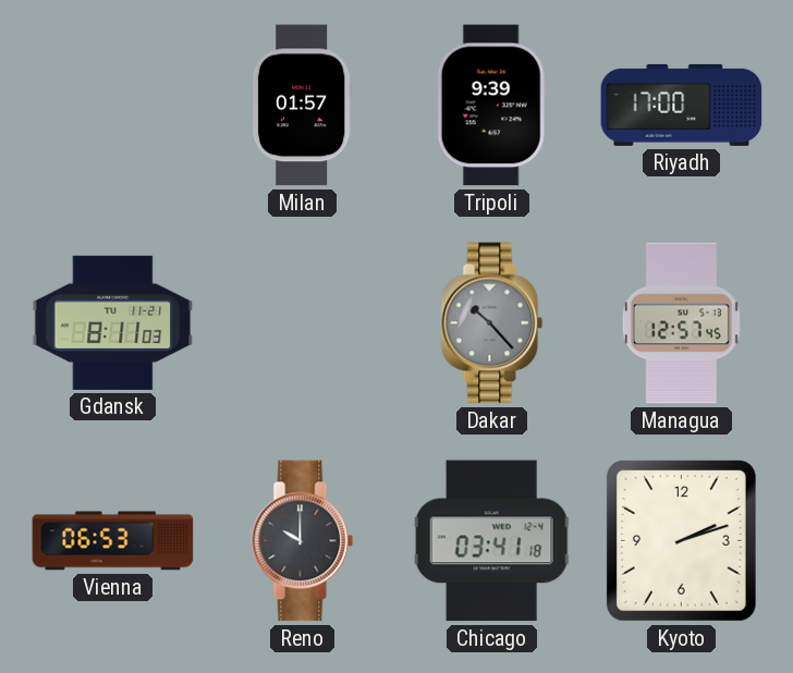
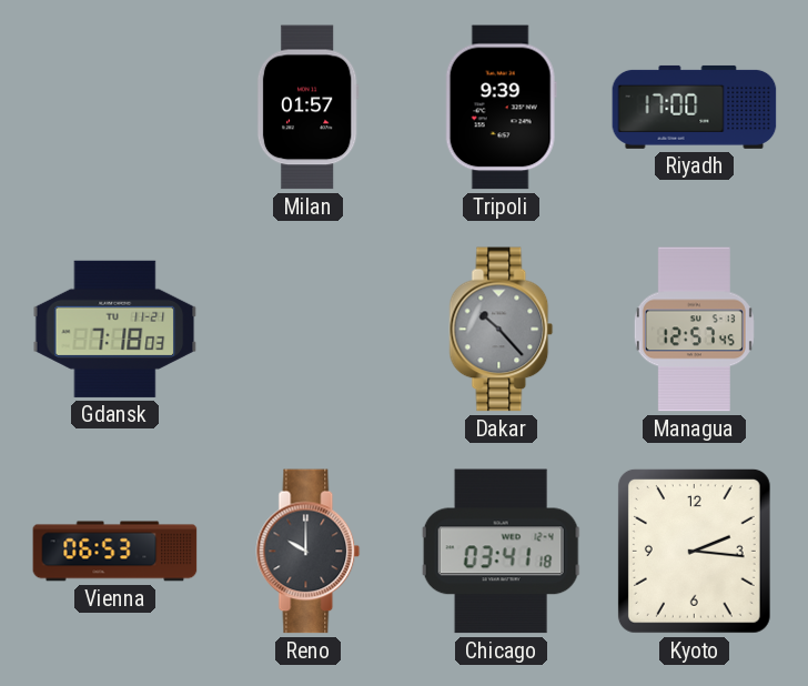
Gdansk: 8:11 -> 7:18
Kyoto: 2:12 -> 2:16
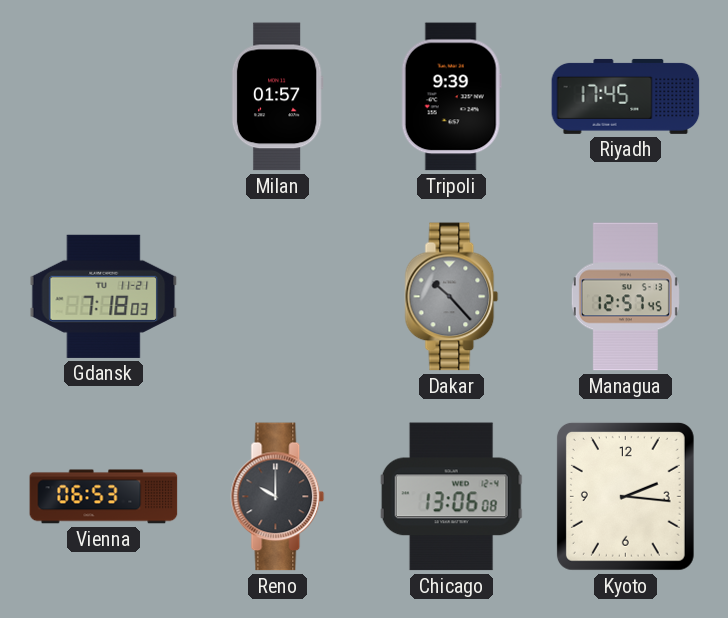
Riyadh: 17:00 -> 17:45
Chicago: 03:41 -> 13:06
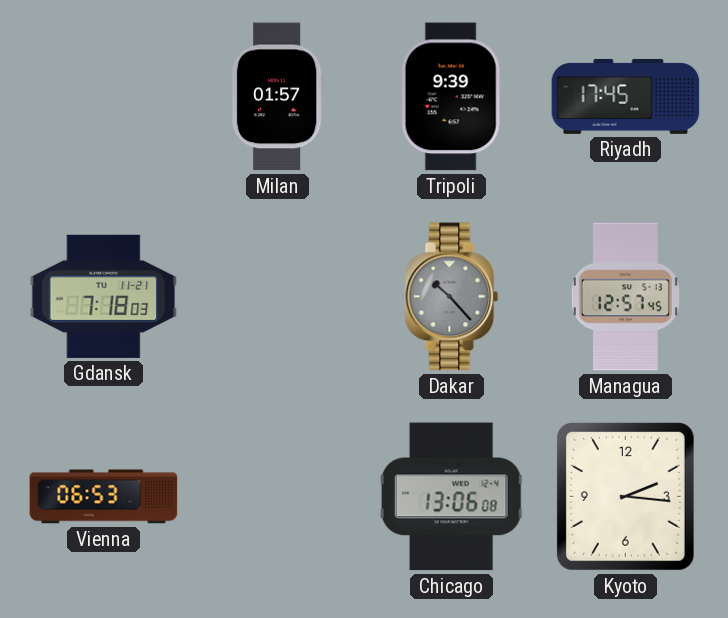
Reno: 10:00 -> none
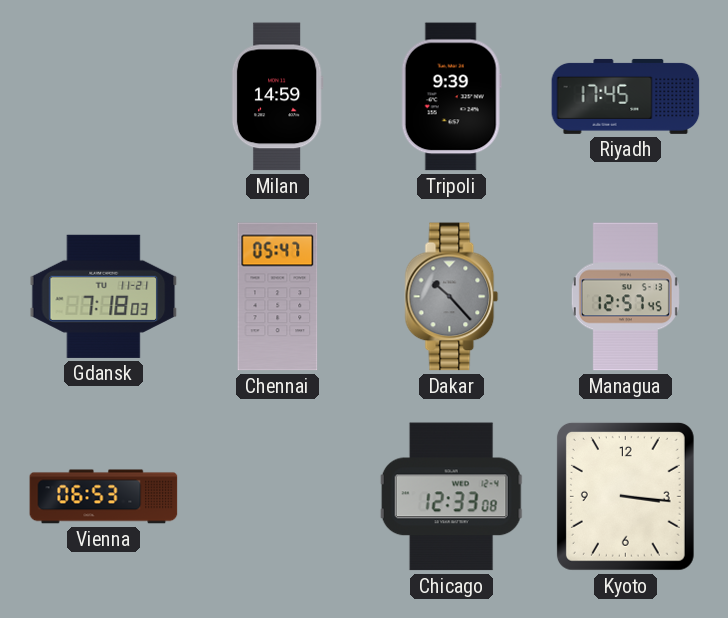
Milan: 01:57 -> 14:59
Chennai: none -> 05:47
Chicago: 13:06 -> 12:33
Kyoto: 2:16 -> 3:16
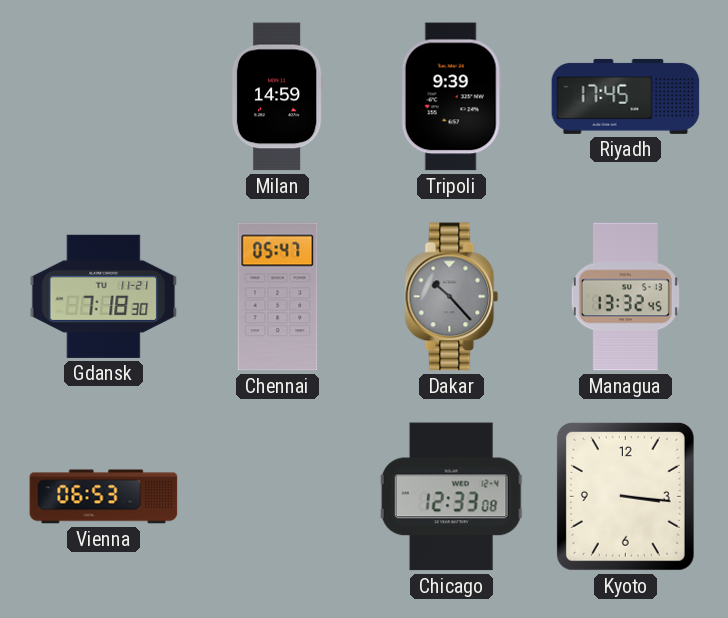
Gdansk: 7:18:03 -> 7:18:30
Managua: 12:57 -> 13:32
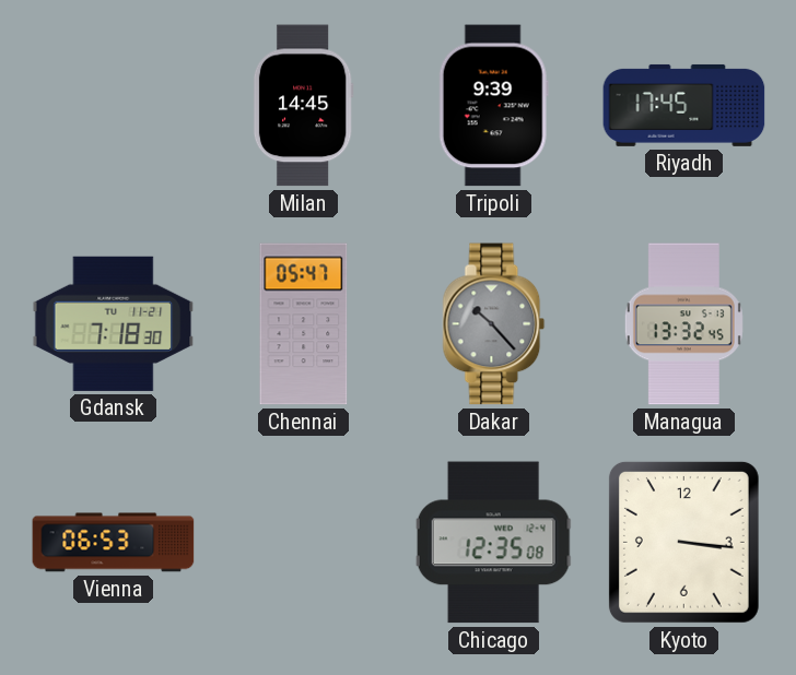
Milan: 14:59 -> 14:45
Chicago: 12:33 -> 12:35
